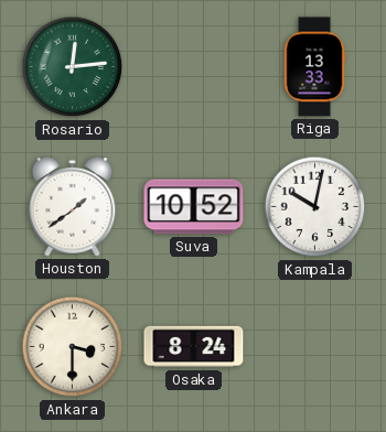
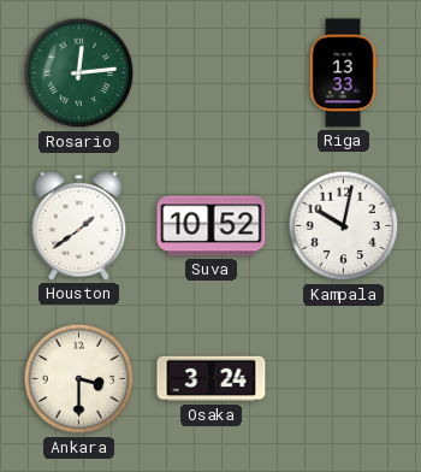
Osaka: 8:24 -> 3:24
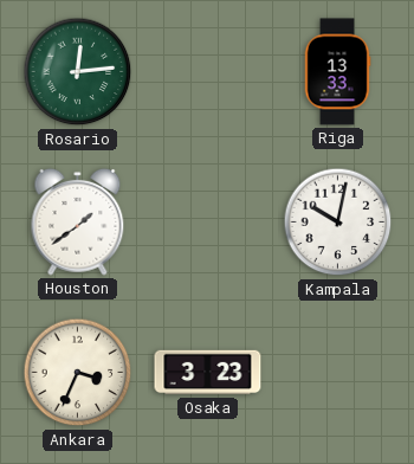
Suva: 10:52 -> none
Ankara: 3:30 -> 3:34
Osaka: 3:24 -> 3:23
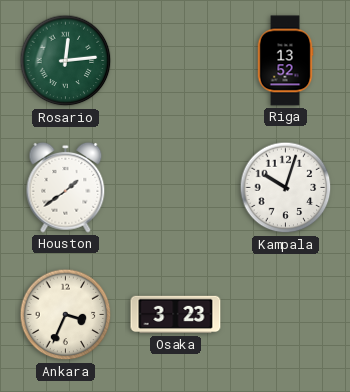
Riga: 13:33 -> 13:52
Kampala: 10:02 -> 10:03
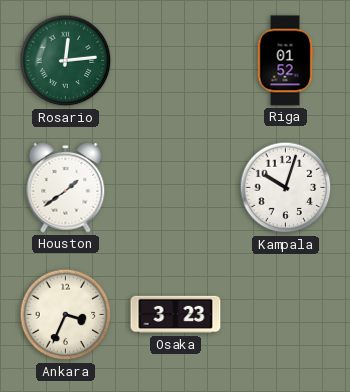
Riga: 13:52 -> 01:52
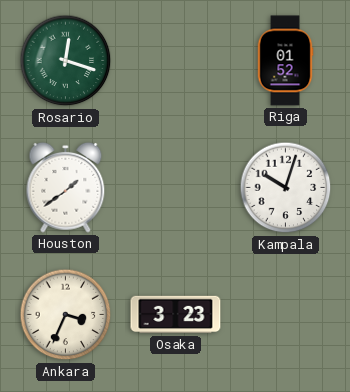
Rosario: 12:14 -> 12:18
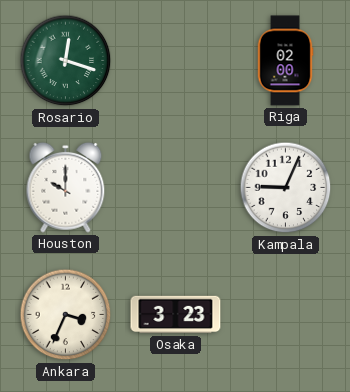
Riga: 01:52 -> 02:00
Houston: 1:39 -> 10:00
Kampala: 10:03 -> 9:04
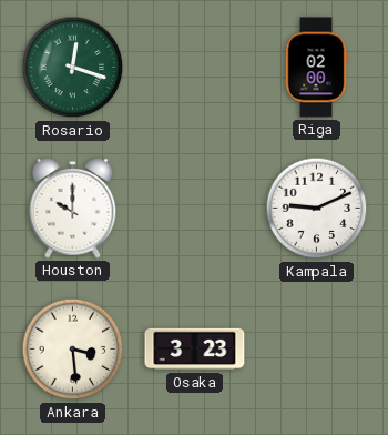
Kampala: 9:04 -> 9:11
Ankara: 3:34 -> 3:29
